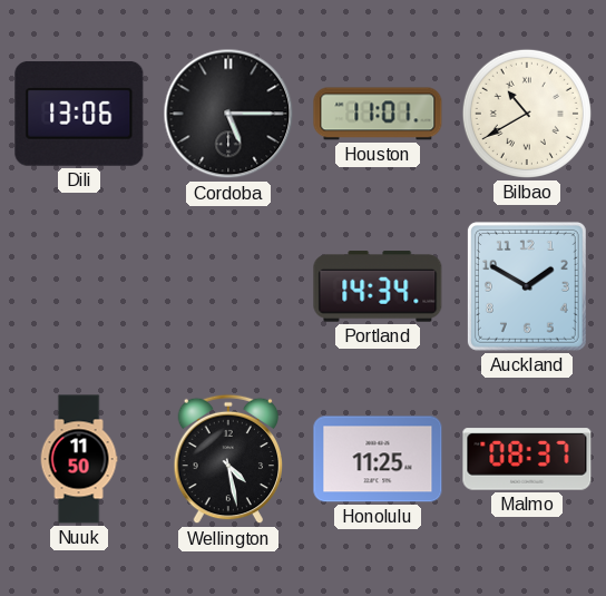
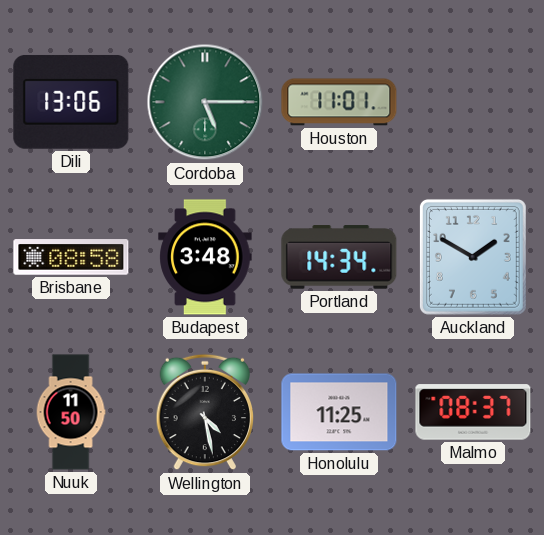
Cordoba dial: black -> green
Bilbao: 10:40 -> none
Brisbane: none -> 08:58
Budapest: none -> 3:48
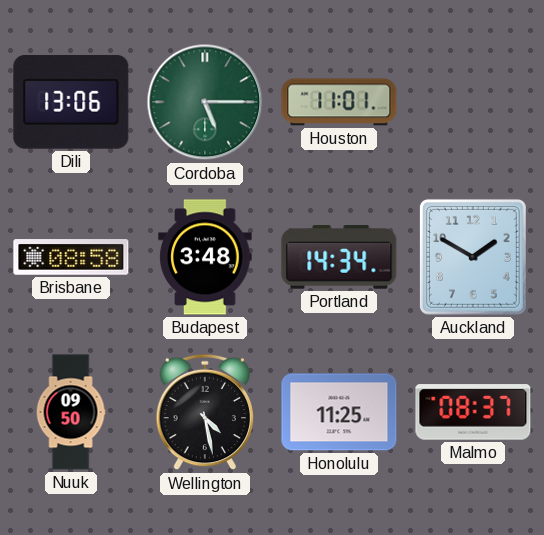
Nuuk: 11:50 -> 09:50
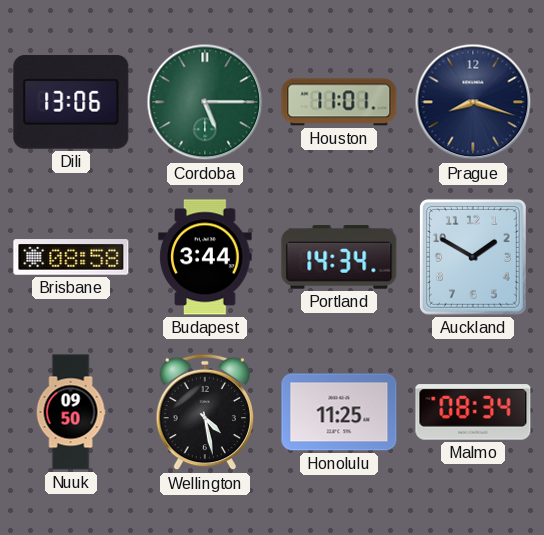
Prague: none -> 8:18
Budapest: 3:48 -> 3:44
Malmo: 08:37 -> 08:34
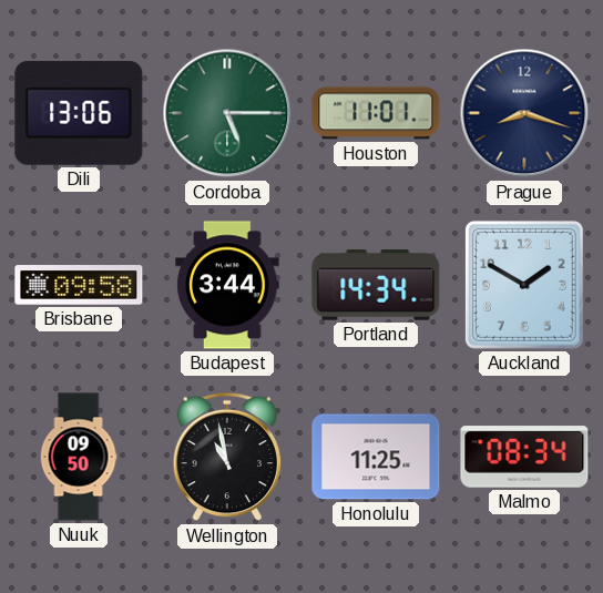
Brisbane: 08:58 -> 09:58
Wellington: 4:28 -> 10:58
